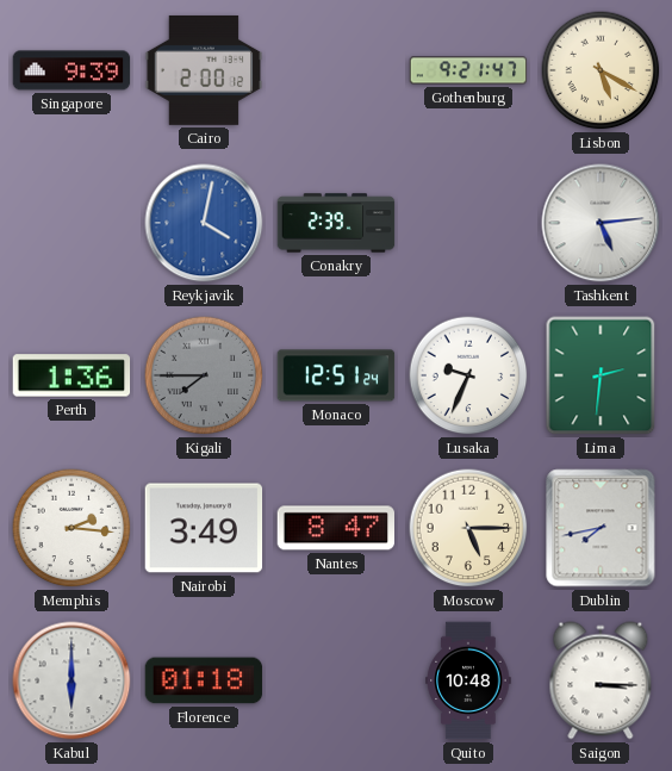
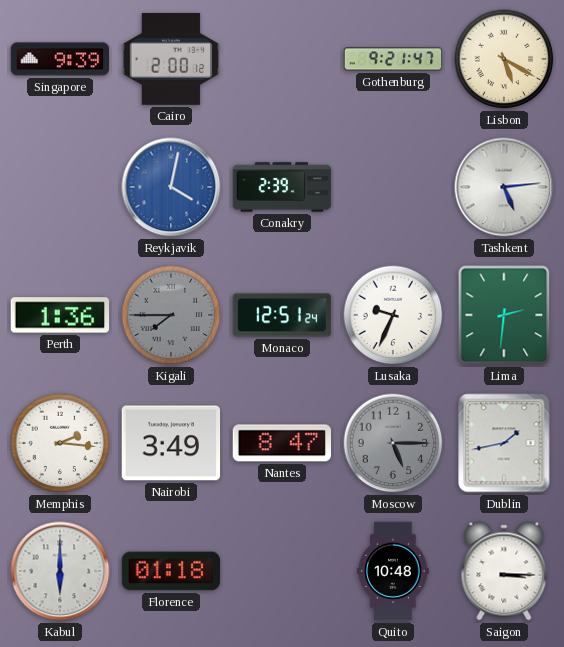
Moscow dial: cream -> grey
Dublin: 7:43 -> 1:43
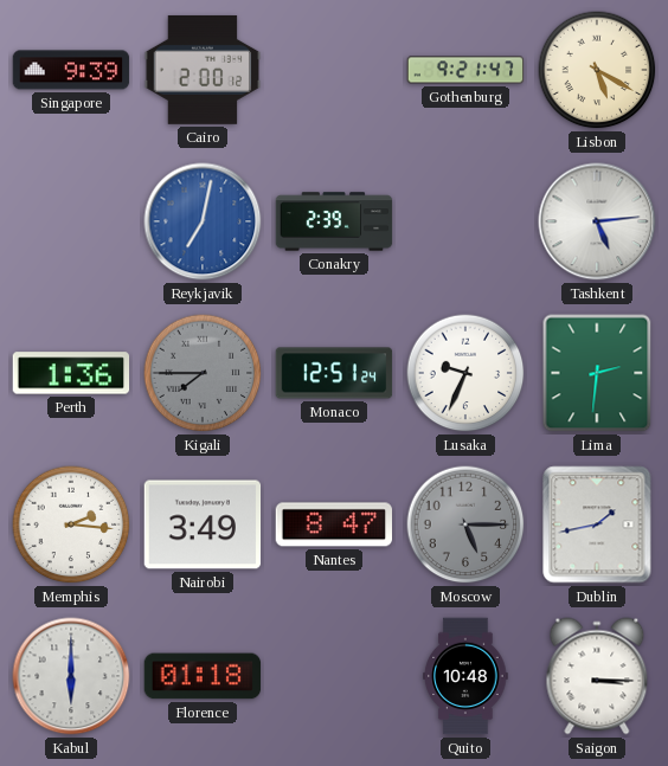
Reykjavik: 4:02 -> 7:02
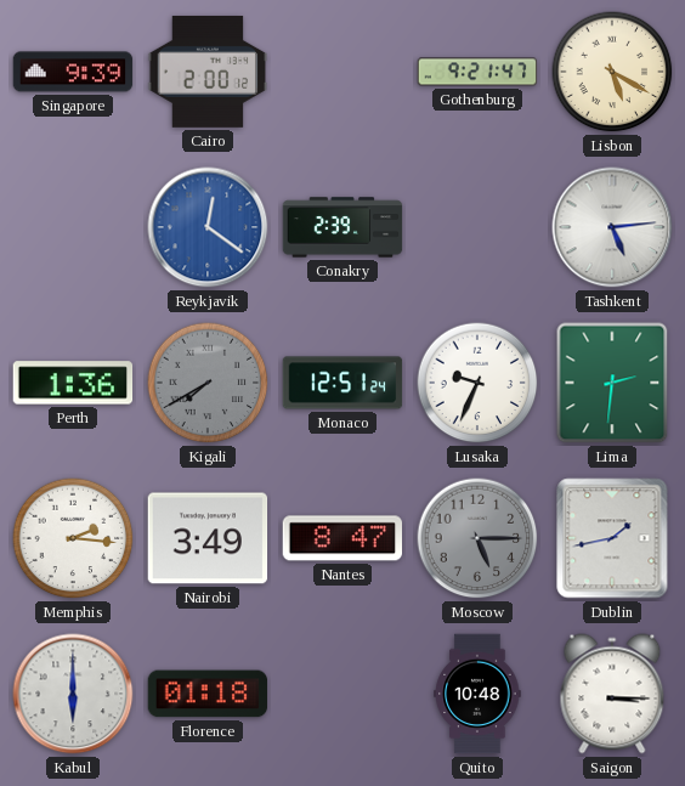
Reykjavik: 7:02 -> 12:21
Kigali: 7:45 -> 7:40
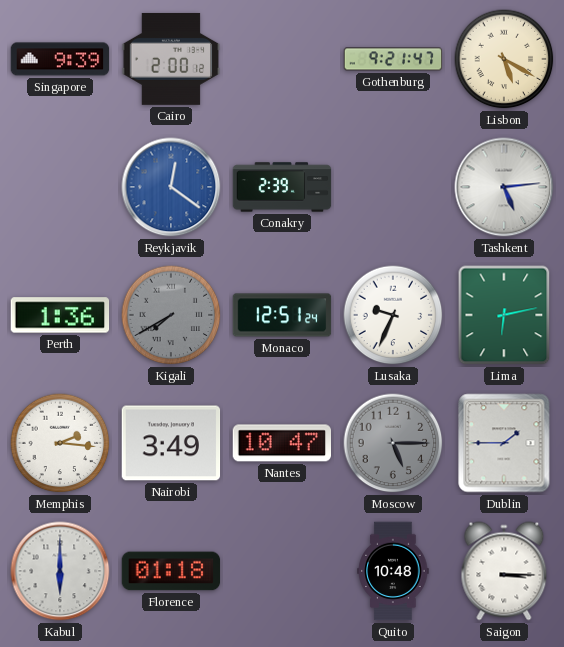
Lima: 2:31 -> 6:13
Nantes: 8:47 -> 10:47
Dublin: 1:43 -> 1:45
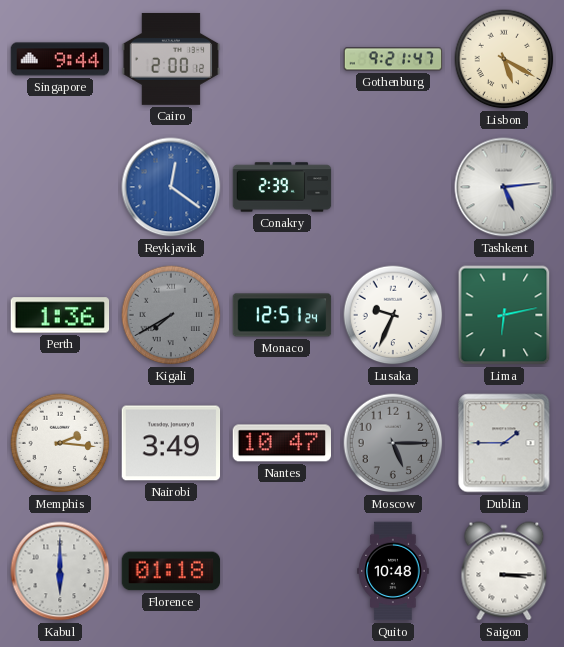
Singapore: 9:39 -> 9:44
